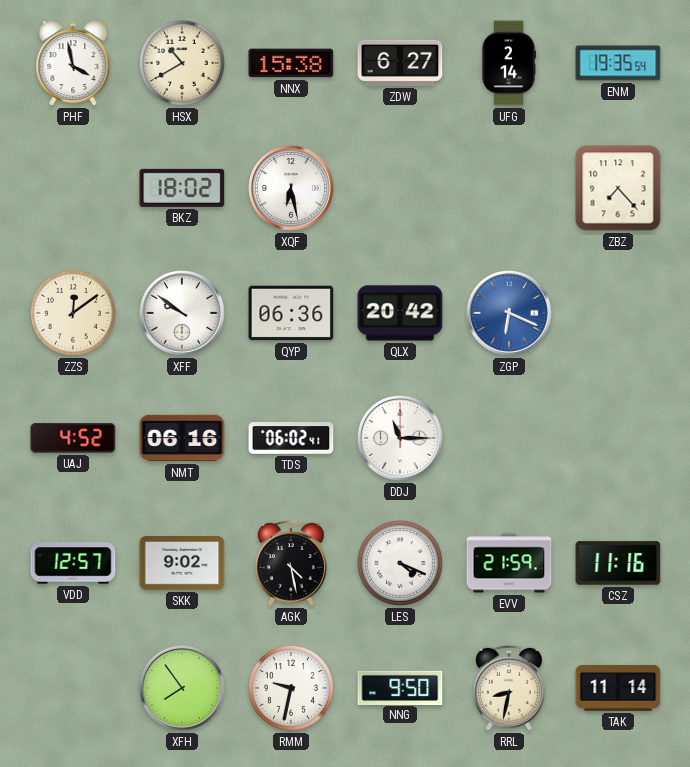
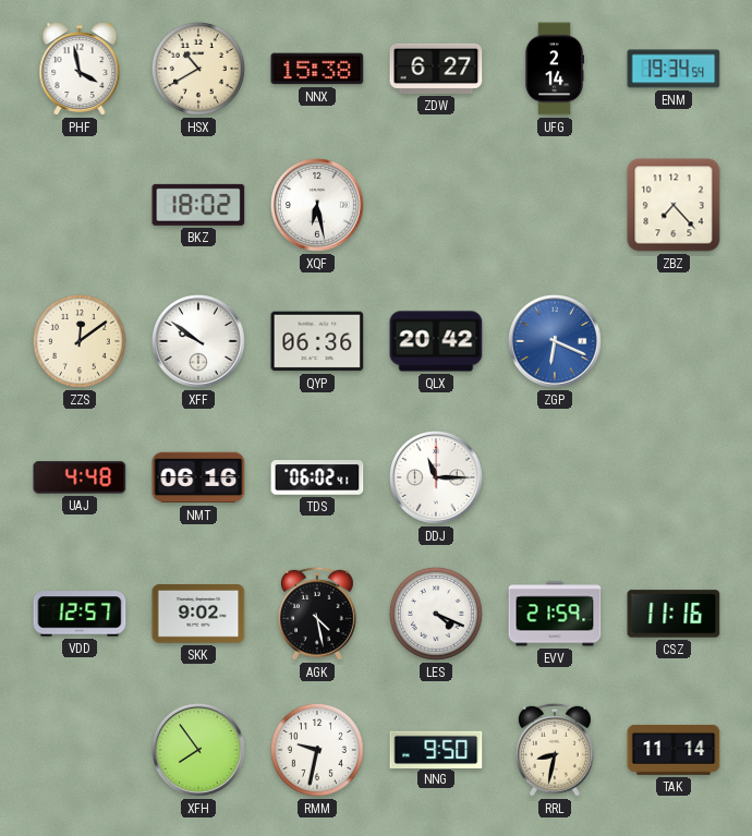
ENM: 19:35 -> 19:34
UAJ: 4:52 -> 4:48
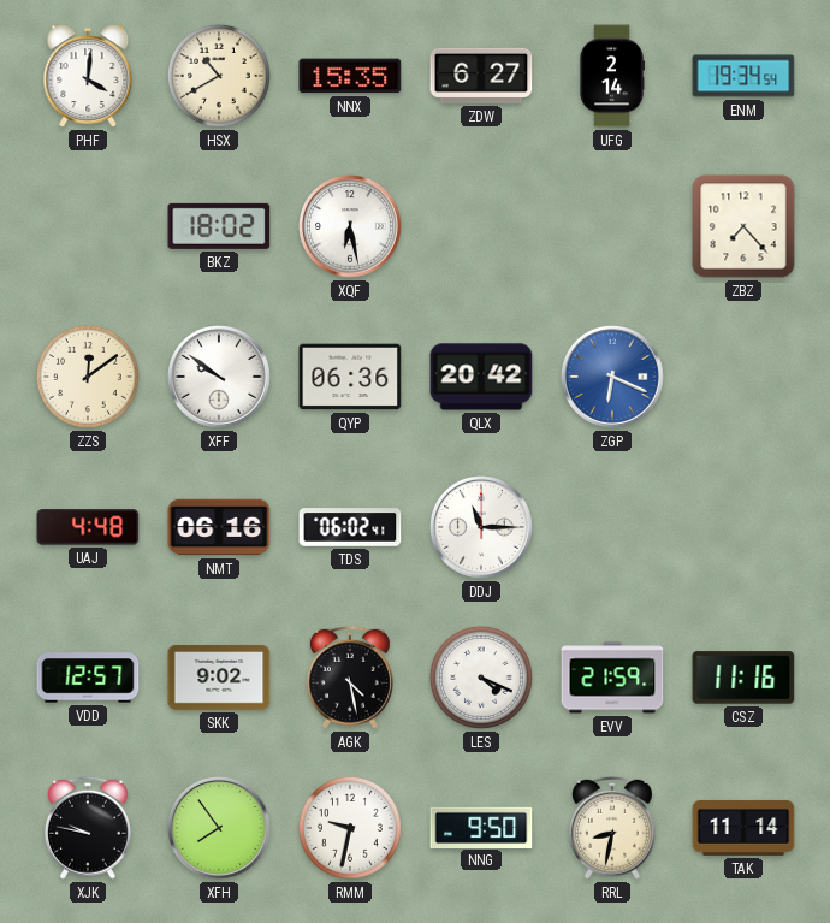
PHF: 3:58 -> 4:01
NNX: 15:38 -> 15:35
XJK: none -> 9:47
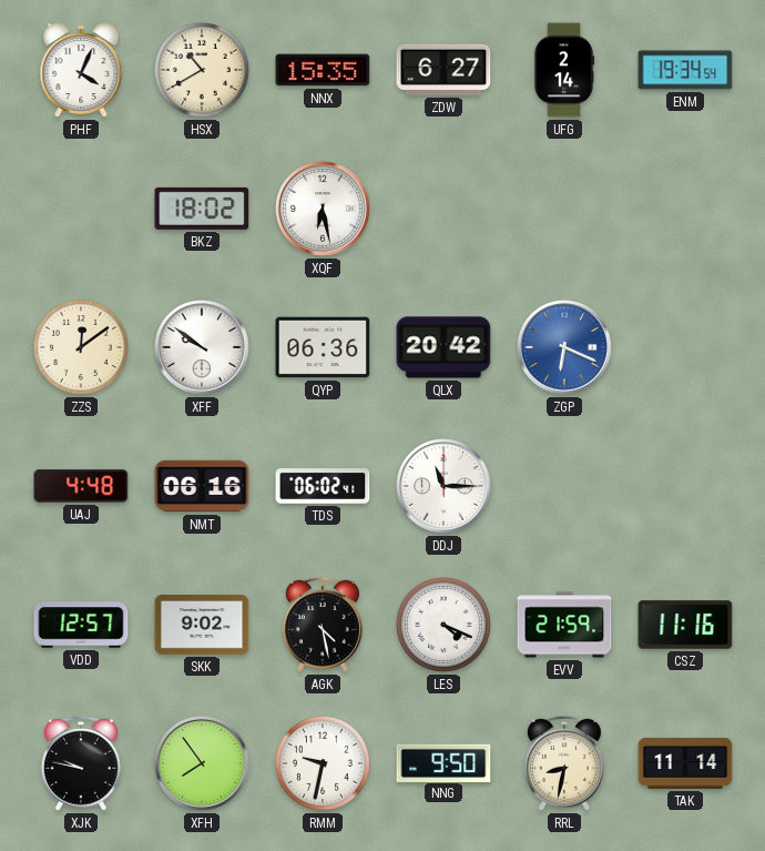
PHF: 4:01 -> 4:04
ZBZ: 7:23 -> none
